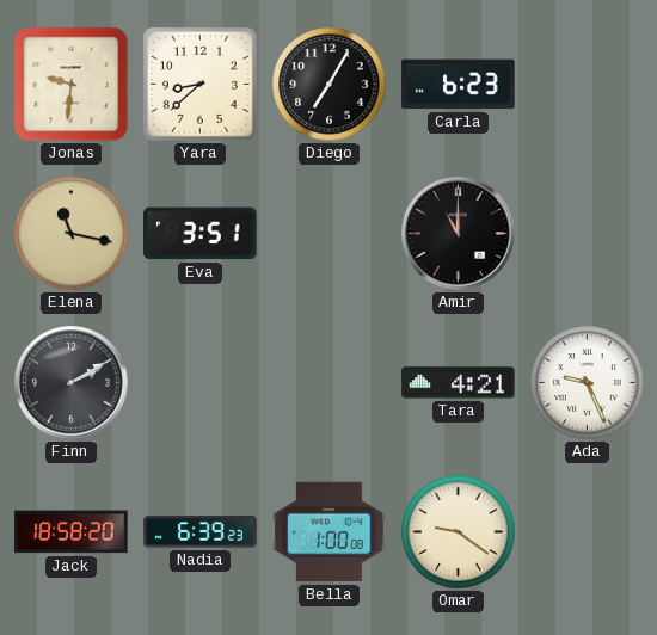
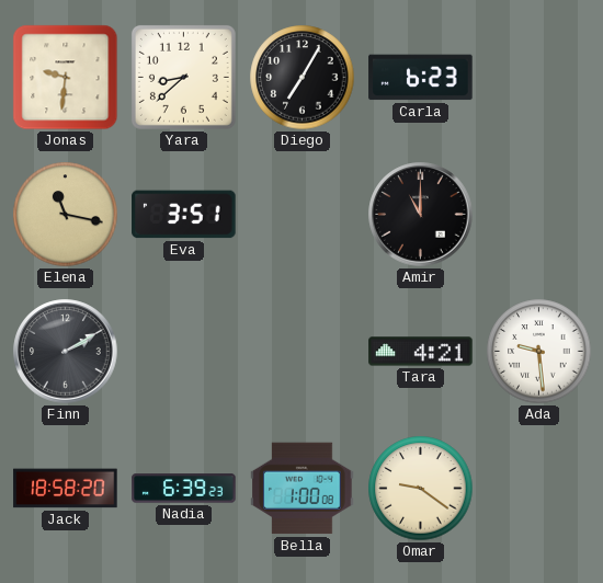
Ada: 9:26 -> 9:29
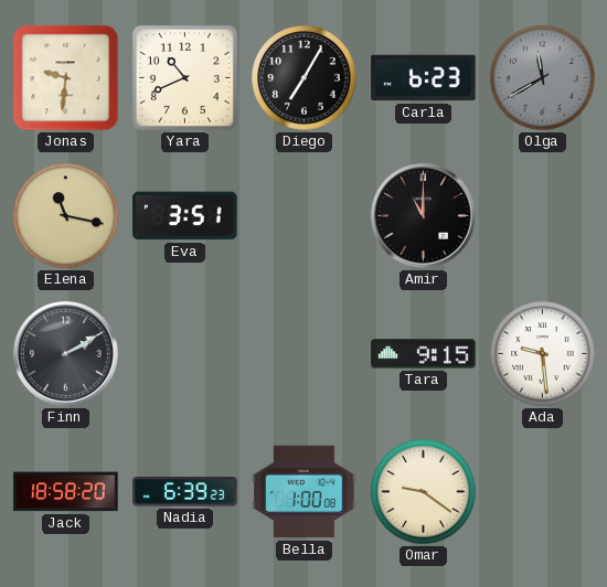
Yara: 8:38 -> 10:41
Olga: none -> 11:40
Tara: 4:21 -> 9:15
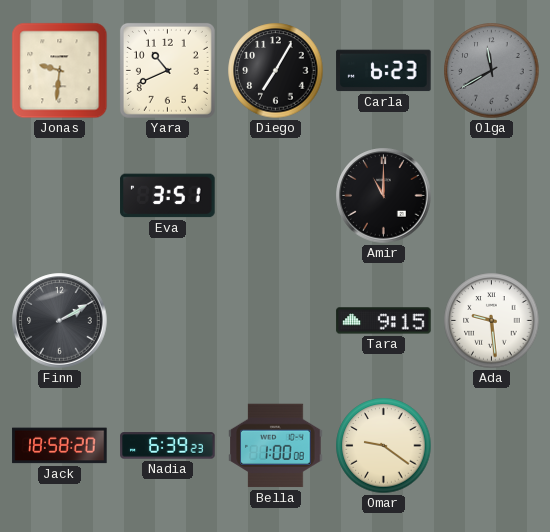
Elena: 11:17 -> none
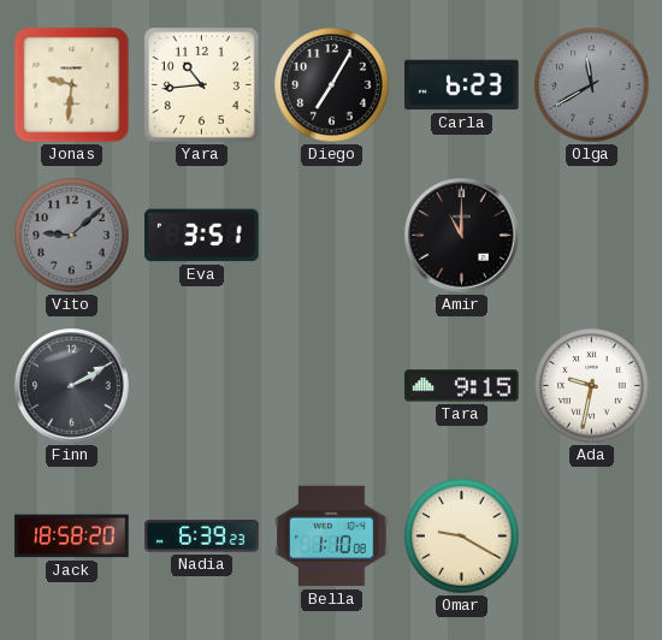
Yara: 10:41 -> 10:44
Vito: none -> 9:08
Ada: 9:29 -> 9:32
Bella: 1:00 -> 1:10
Omar: 9:21 -> 9:20
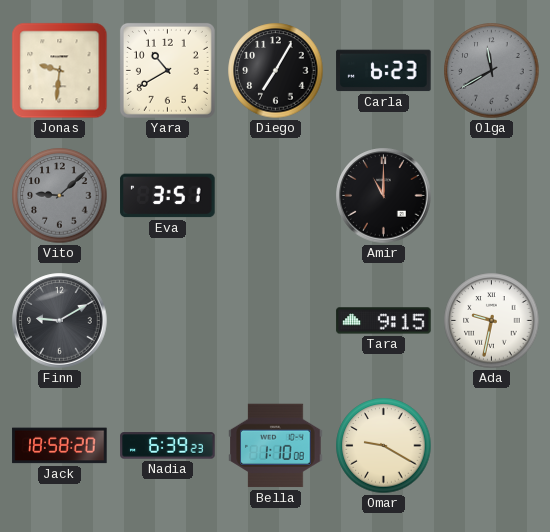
Yara: 10:44 -> 10:40
Finn: 2:10 -> 9:10
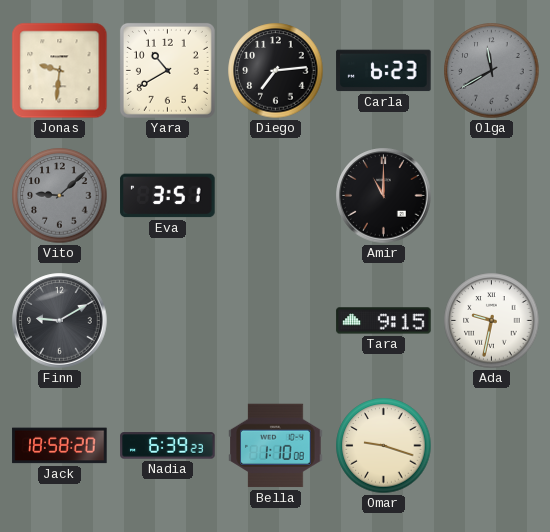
Diego: 7:05 -> 7:14
Omar: 9:20 -> 9:18
